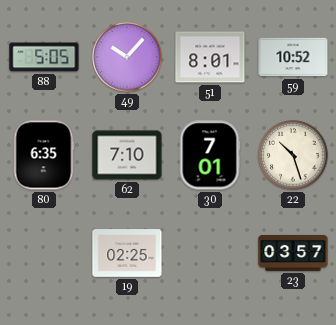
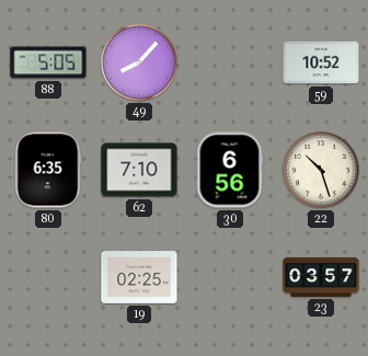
49: 10:07 -> 8:07
51: 8:01 -> none
30: 7:01 -> 6:56
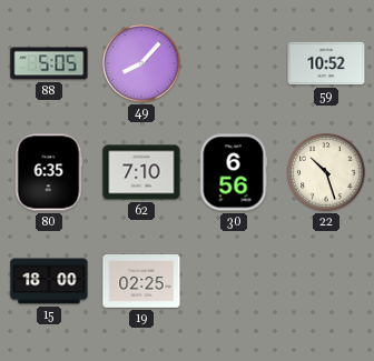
15: none -> 18:00
23: 03:57 -> none
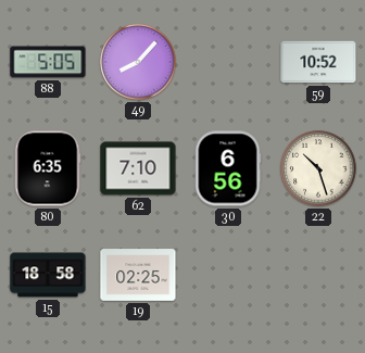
15: 18:00 -> 18:58
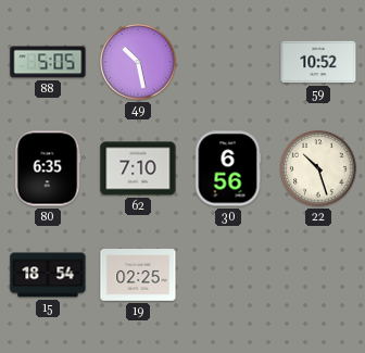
49: 8:07 -> 10:28
15: 18:58 -> 18:54
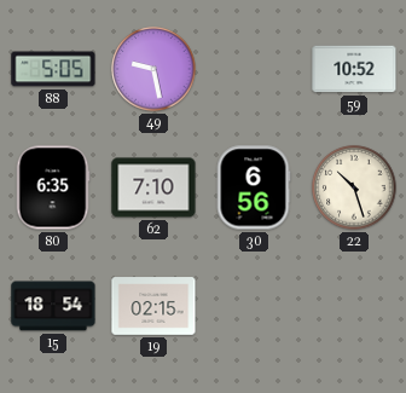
49: 10:28 -> 9:28
19: 02:25 -> 02:15
